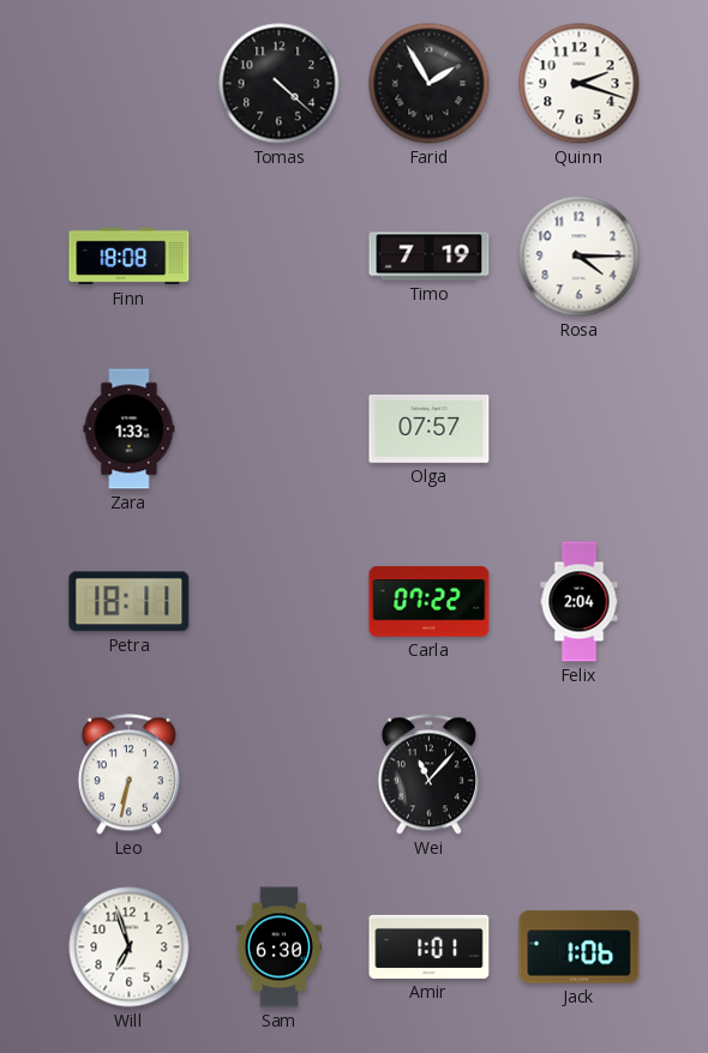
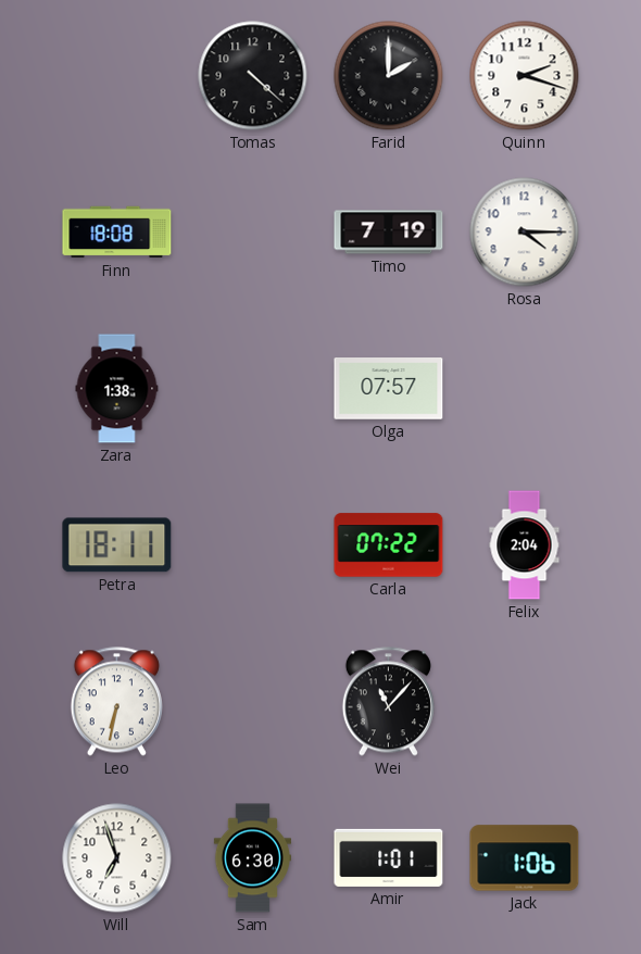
Farid: 1:55 -> 2:00
Zara: 1:33 -> 1:38
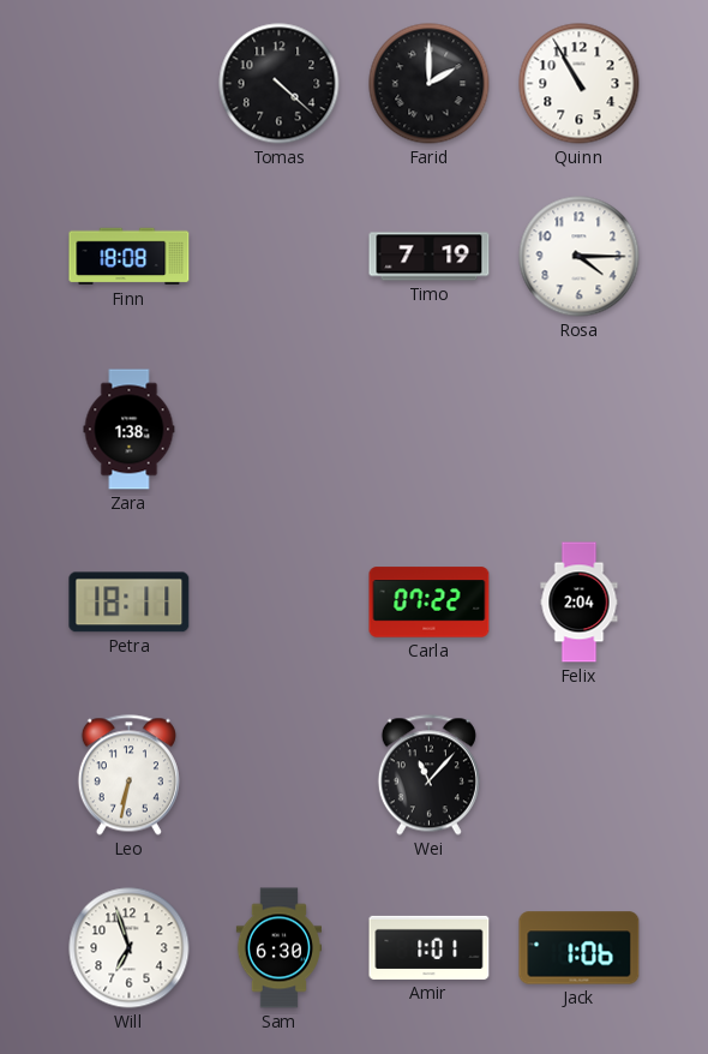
Quinn: 2:18 -> 10:55
Olga: 07:57 -> none
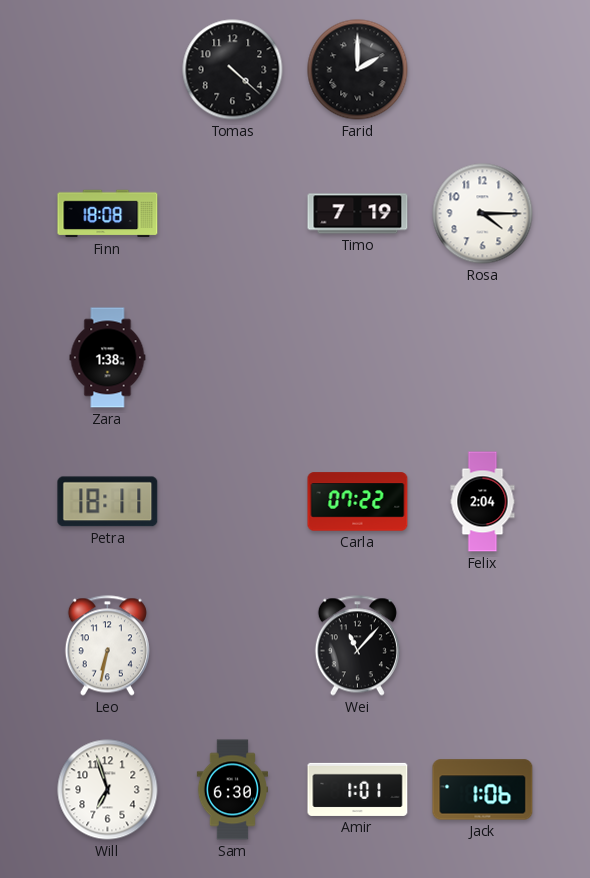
Quinn: 10:55 -> none
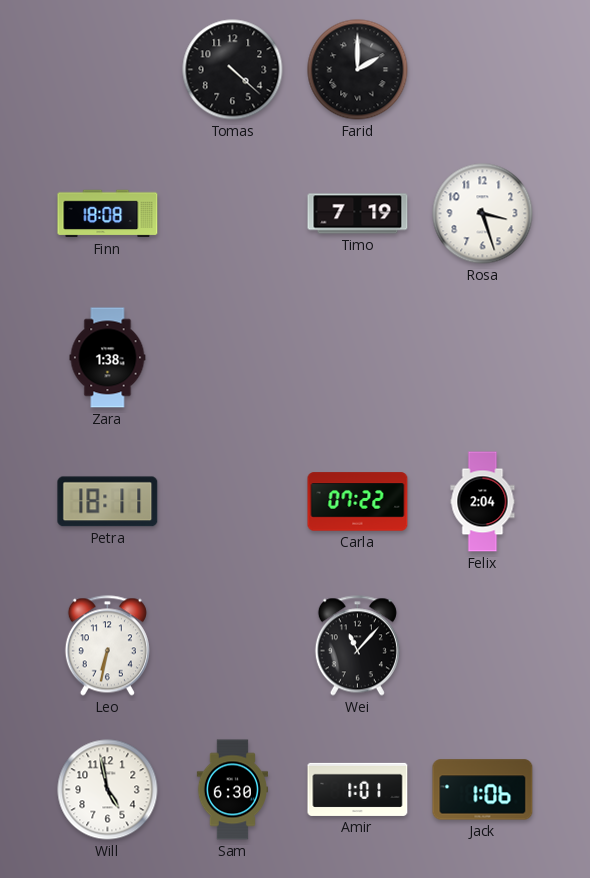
Rosa: 4:15 -> 3:27
Will: 6:57 -> 4:58
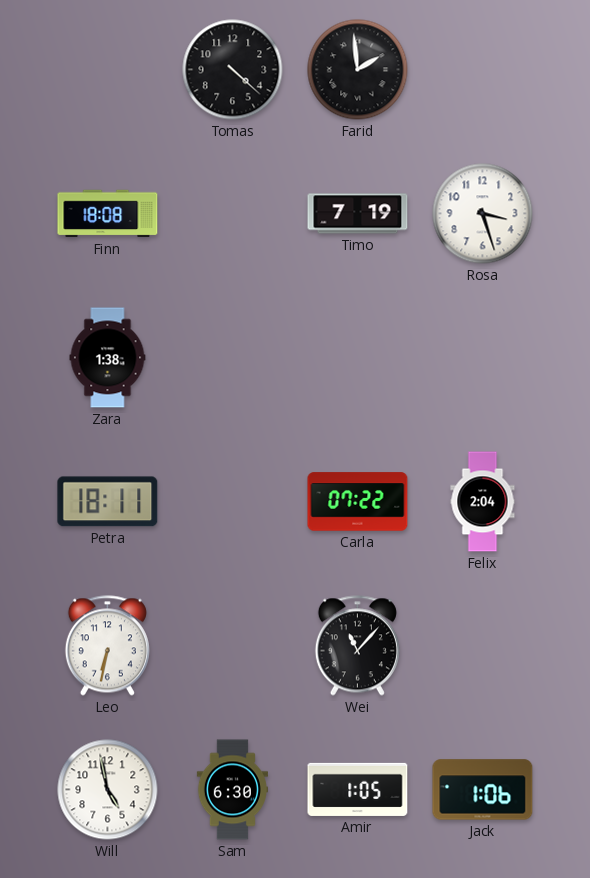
Farid: 2:00 -> 1:59
Amir: 1:01 -> 1:05
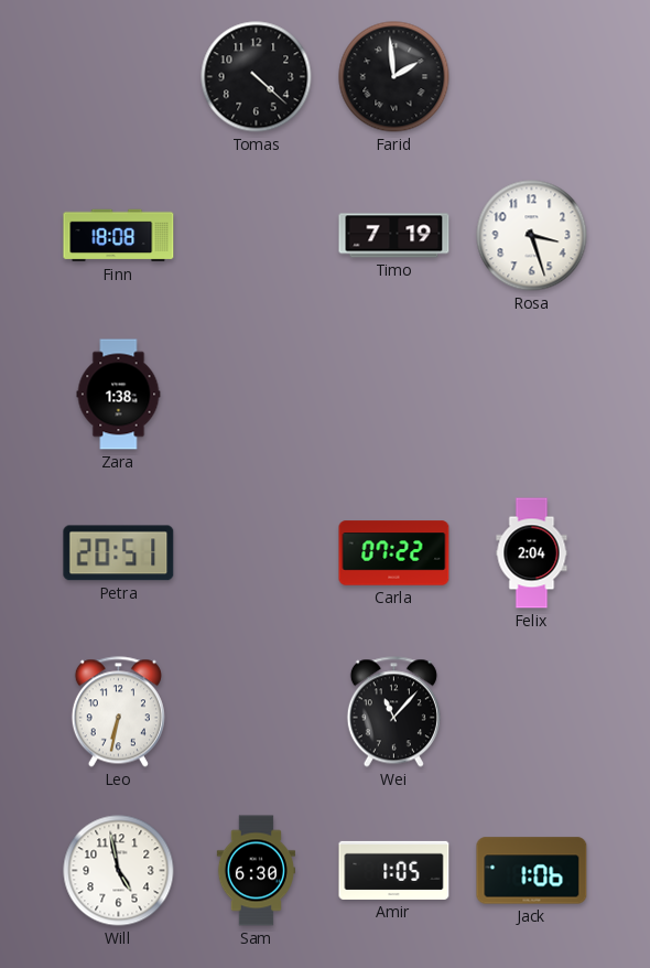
Petra: 18:11 -> 20:51
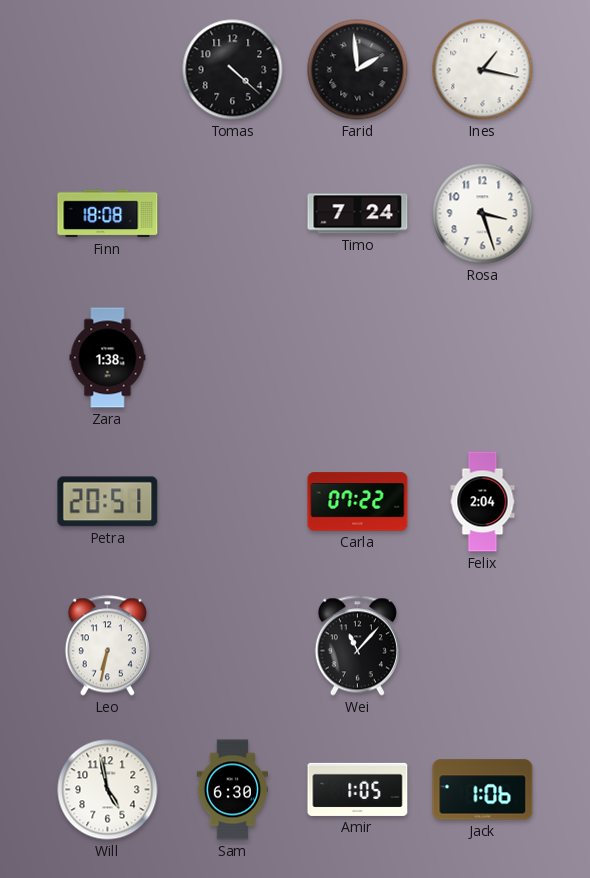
Ines: none -> 1:17
Timo: 7:19 -> 7:24
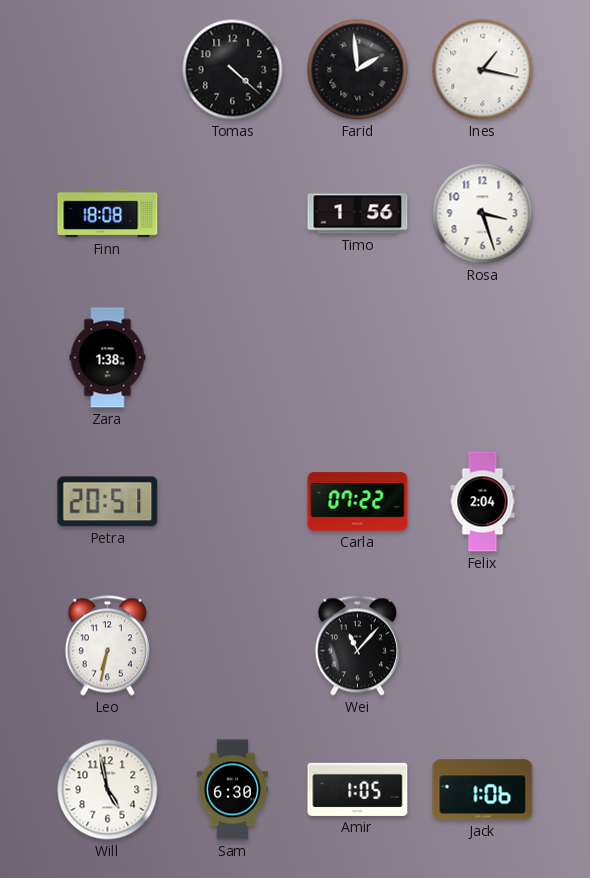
Timo: 7:24 -> 1:56
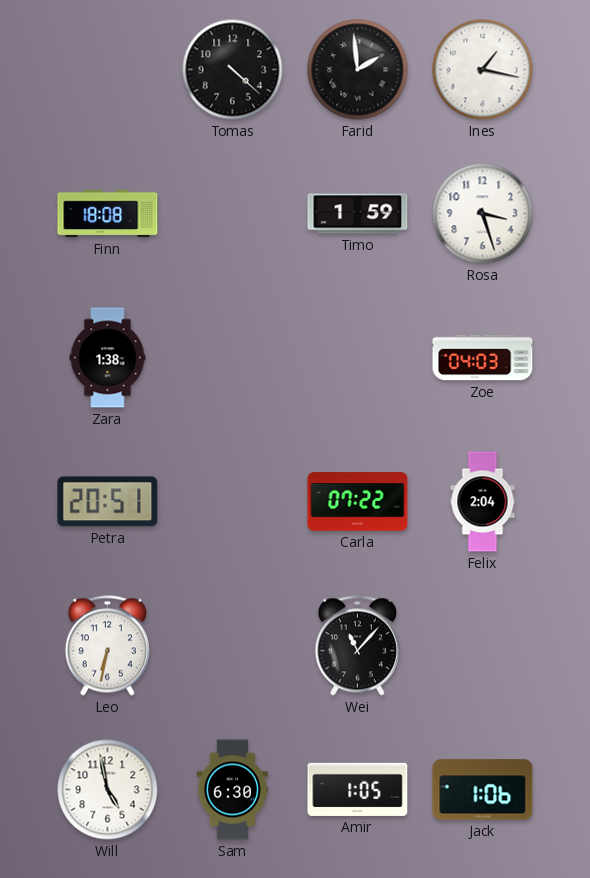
Timo: 1:56 -> 1:59
Zoe: none -> 04:03
